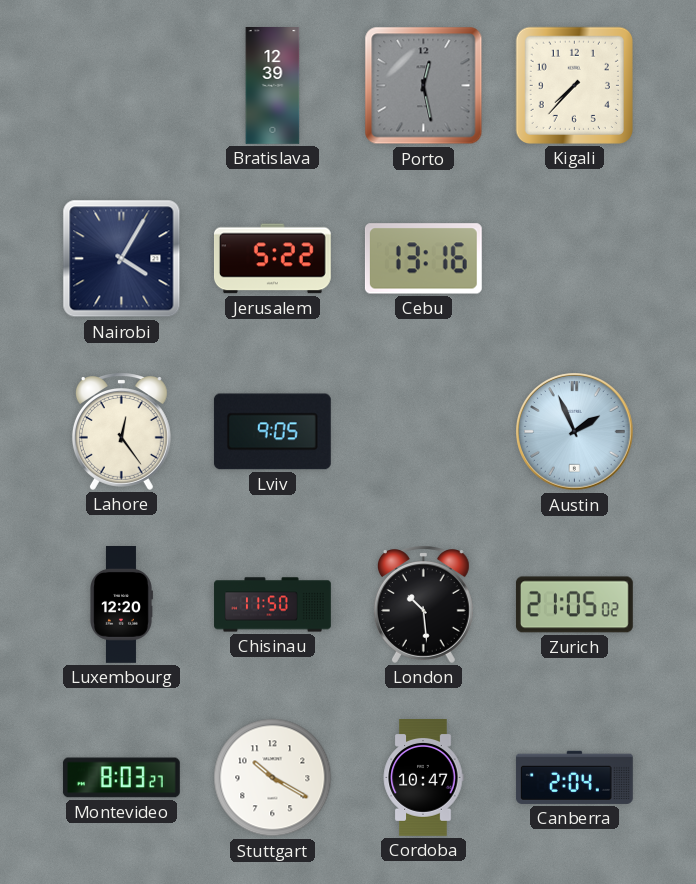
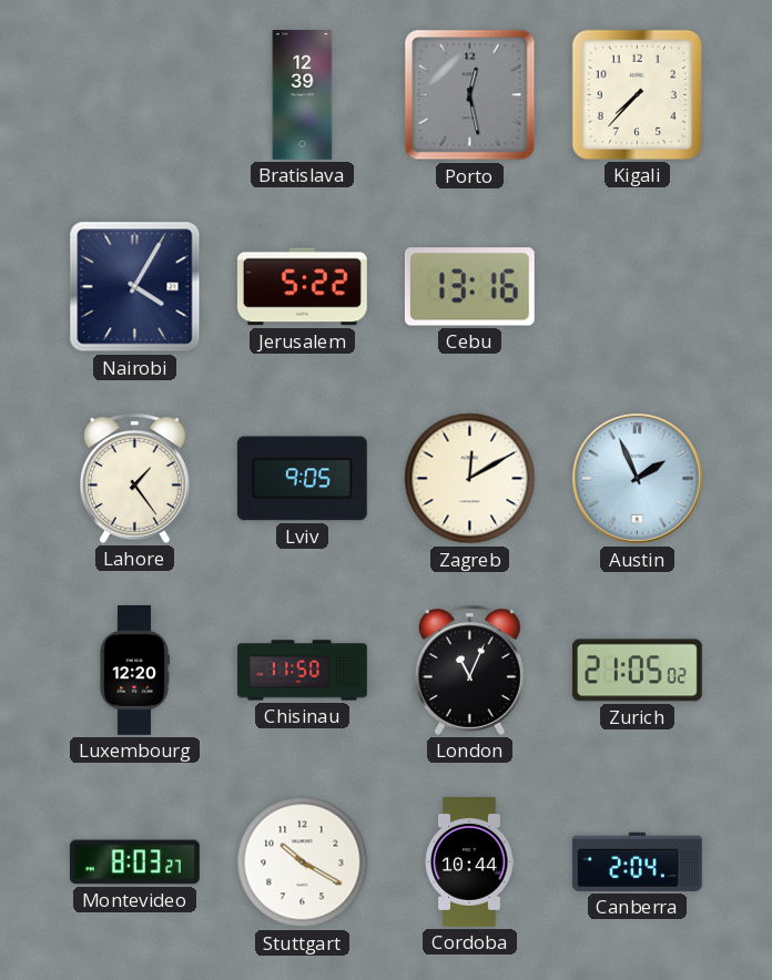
Lahore: 12:24 -> 1:24
Zagreb: none -> 12:10
London: 10:29 -> 11:04
Cordoba: 10:47 -> 10:44
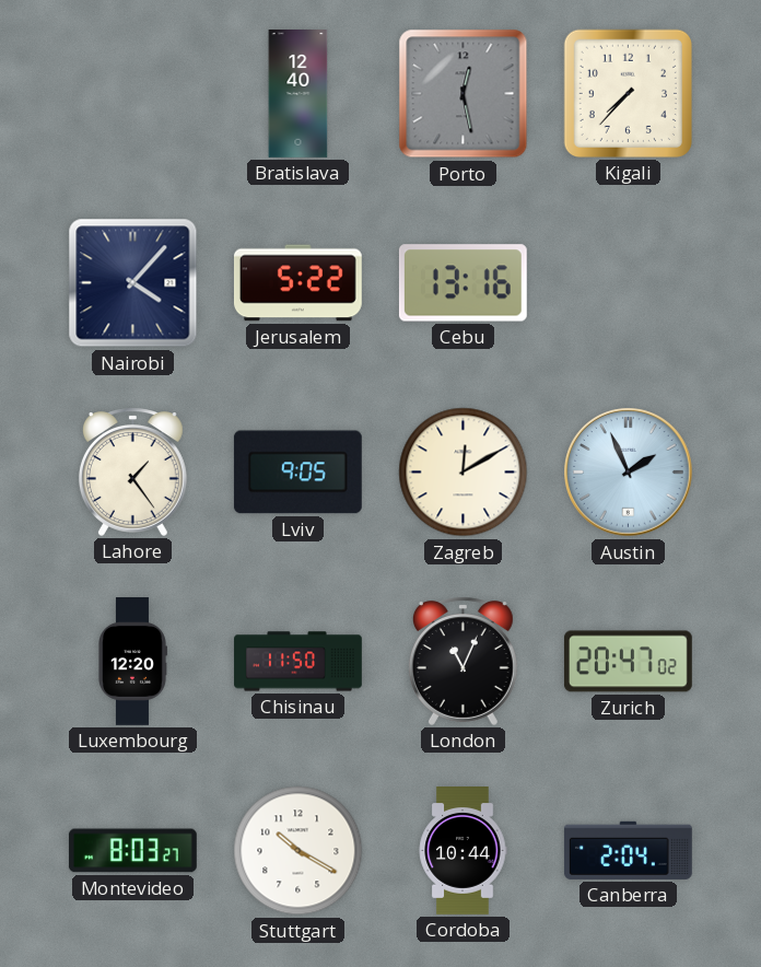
Bratislava: 12:39 -> 12:40
Nairobi: 4:05 -> 4:07
Zurich: 21:05 -> 20:47
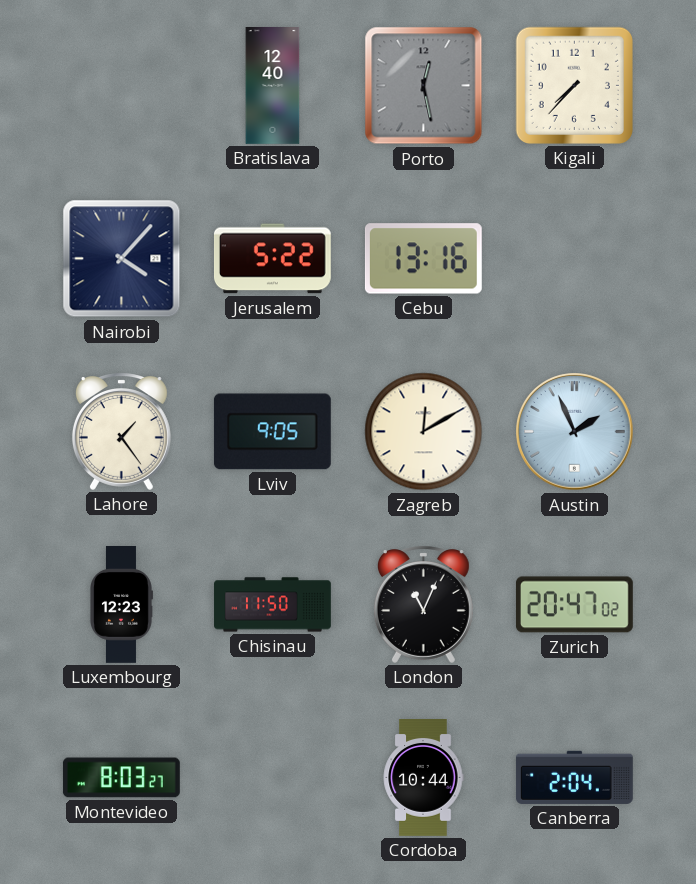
Luxembourg: 12:20 -> 12:23
Stuttgart: 10:20 -> none
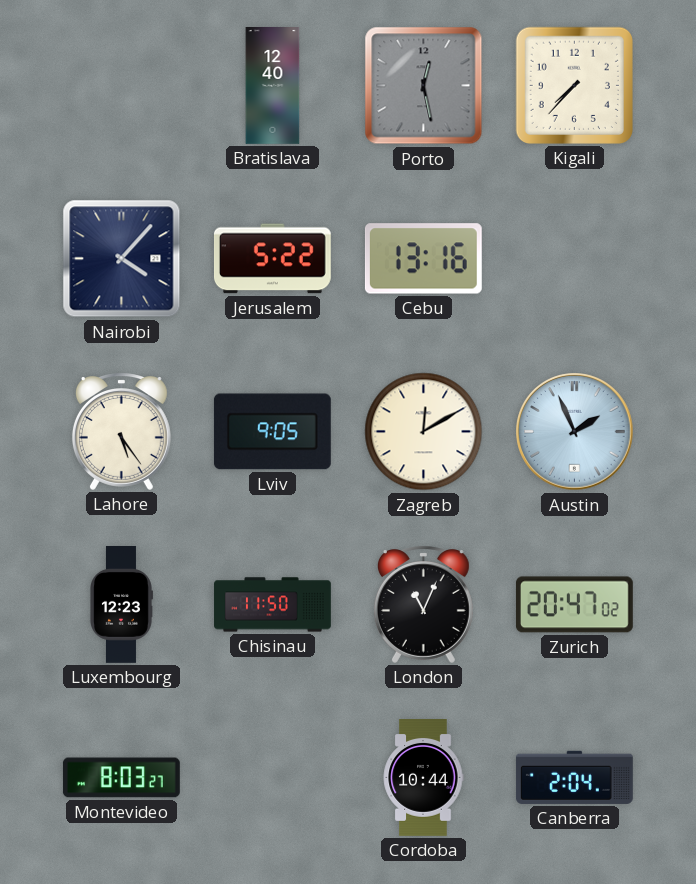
Lahore: 1:24 -> 5:24
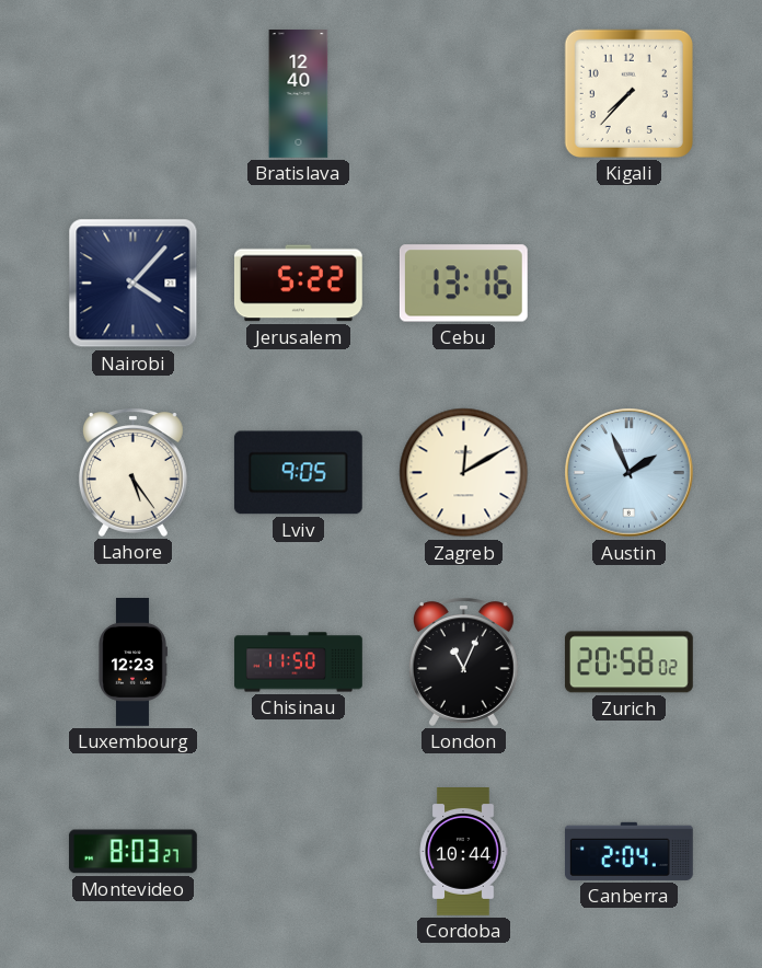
Porto: 12:28 -> none
Zurich: 20:47 -> 20:58
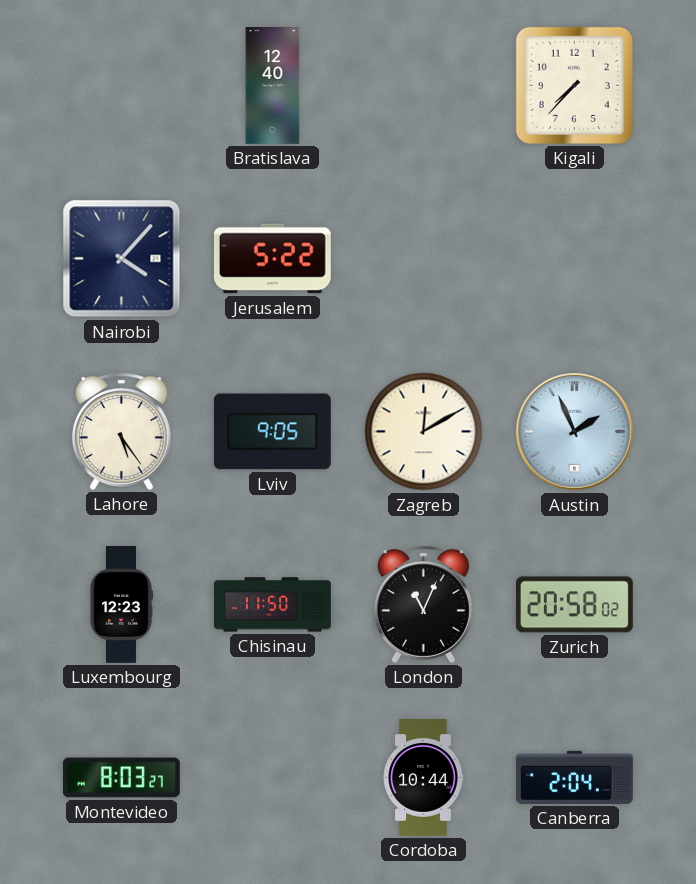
Cebu: 13:16 -> none
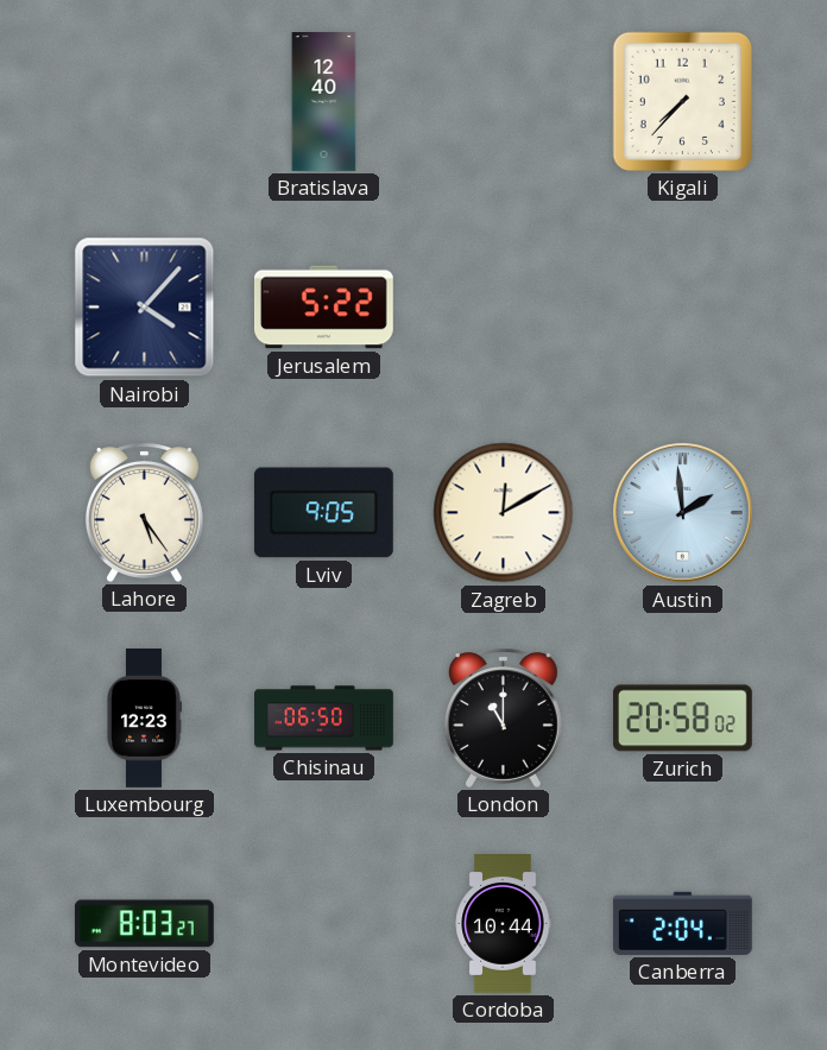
Austin: 1:56 -> 1:59
Chisinau: 11:50 -> 06:50
London: 11:04 -> 11:00
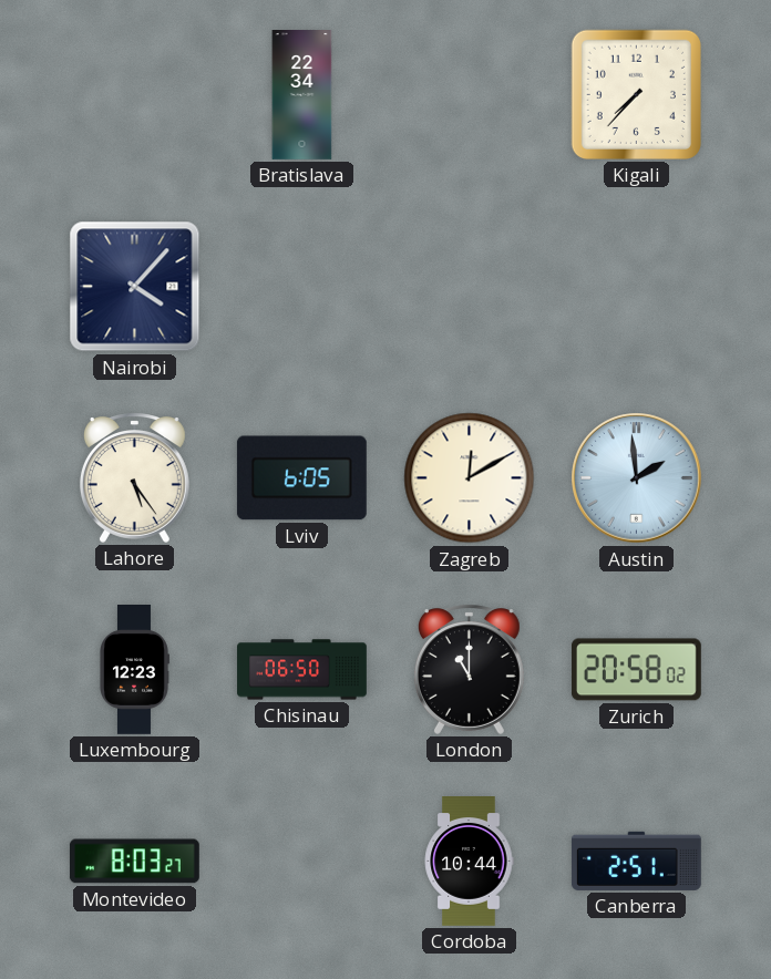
Bratislava: 12:40 -> 22:34
Jerusalem: 5:22 -> none
Lviv: 9:05 -> 6:05
Canberra: 2:04 -> 2:51
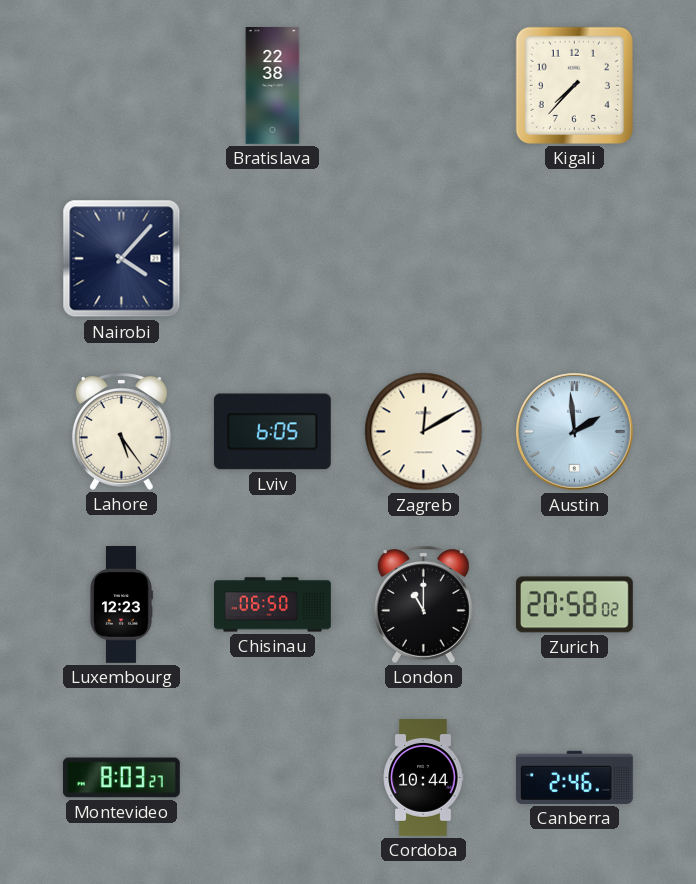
Bratislava: 22:34 -> 22:38
Canberra: 2:51 -> 2:46
